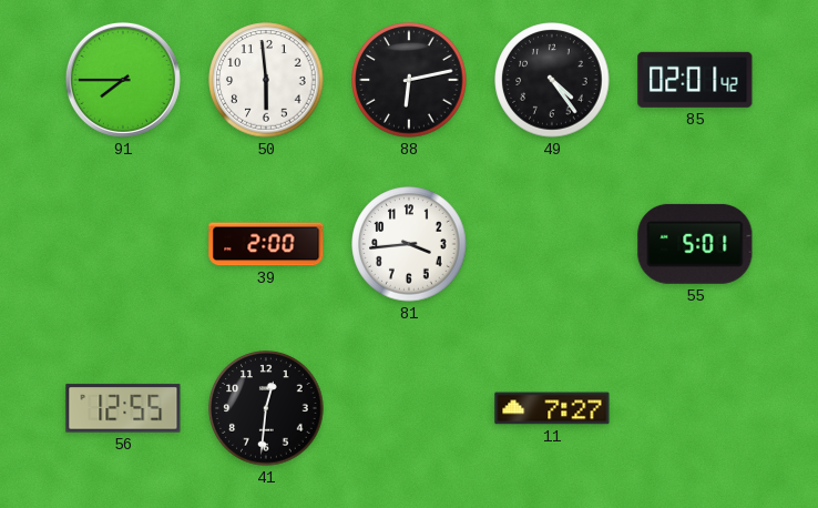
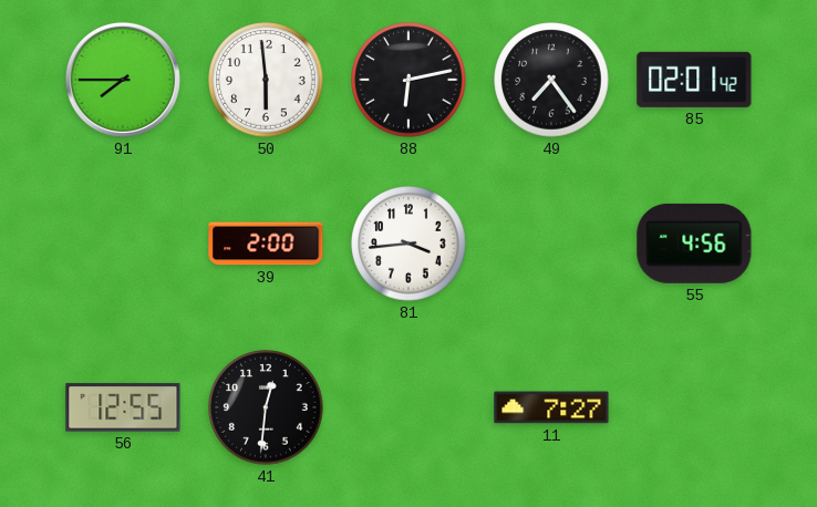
49: 4:24 -> 7:24
55: 5:01 -> 4:56
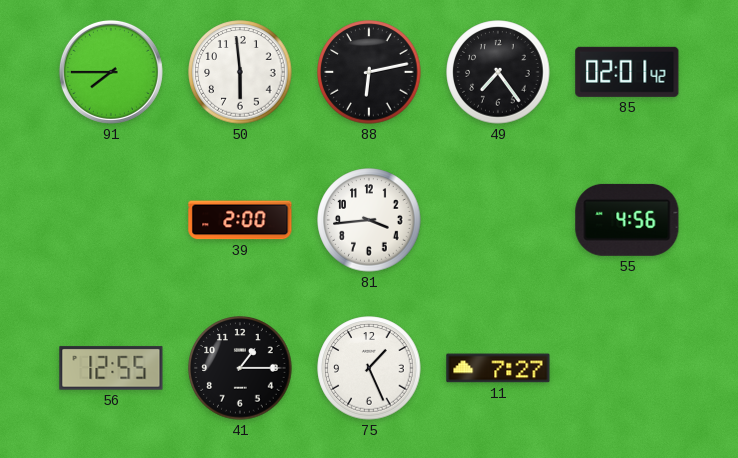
41: 12:31 -> 1:15
75: none -> 1:26
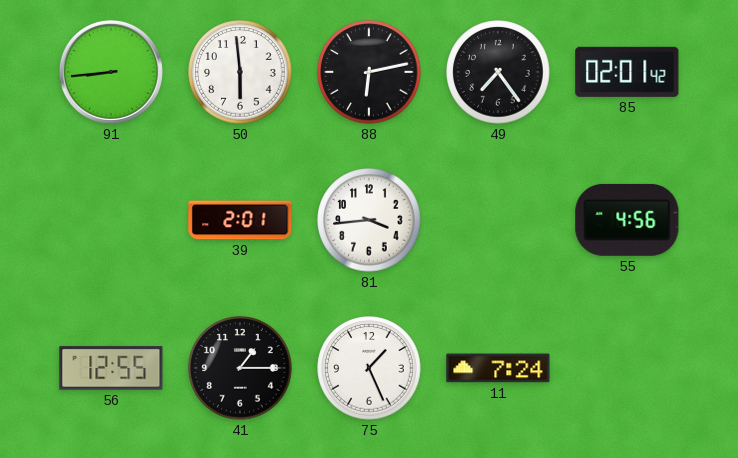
91: 7:45 -> 8:44
39: 2:00 -> 2:01
11: 7:27 -> 7:24
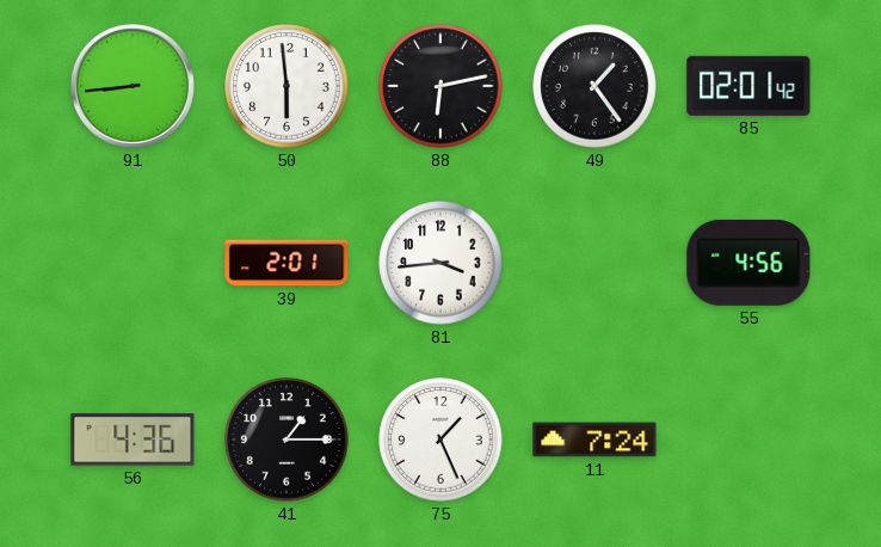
49: 7:24 -> 1:24
56: 12:55 -> 4:36
